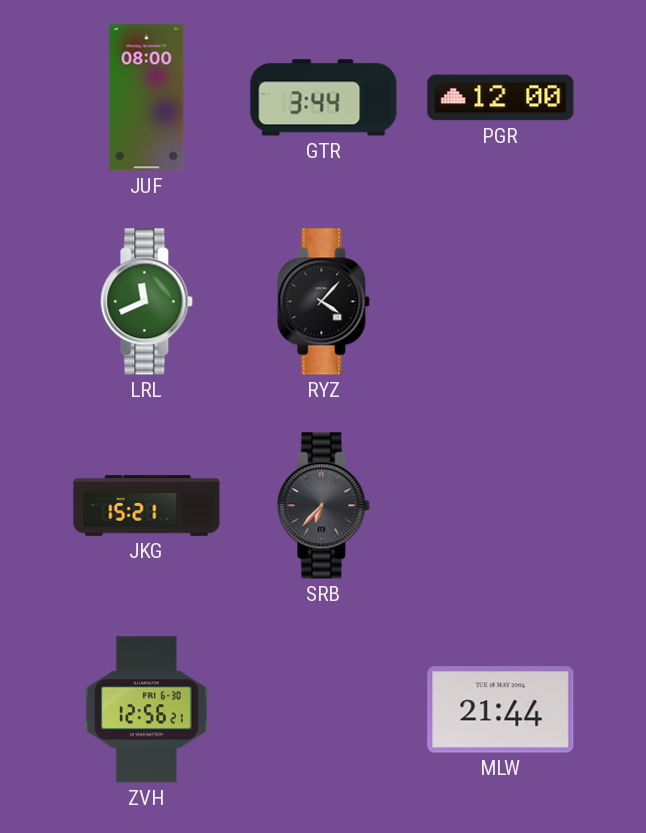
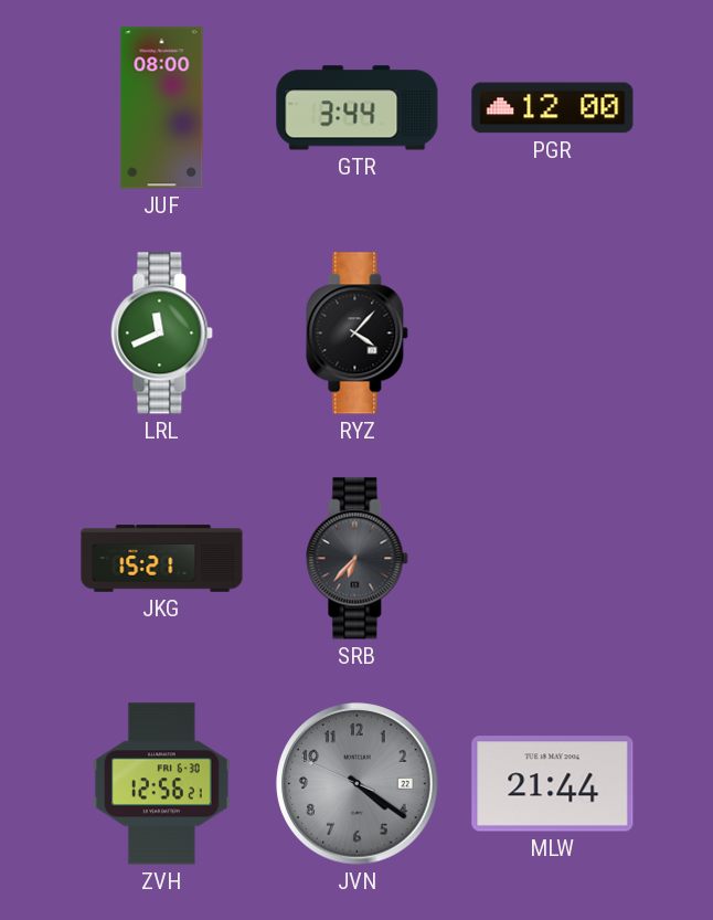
JVN: none -> 4:20
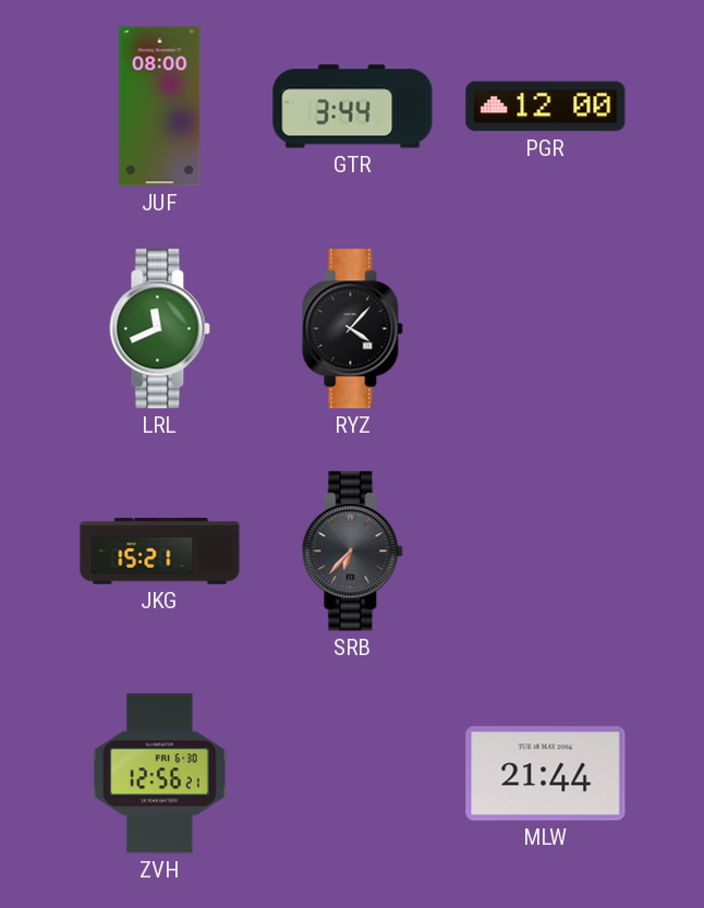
JVN: 4:20 -> none
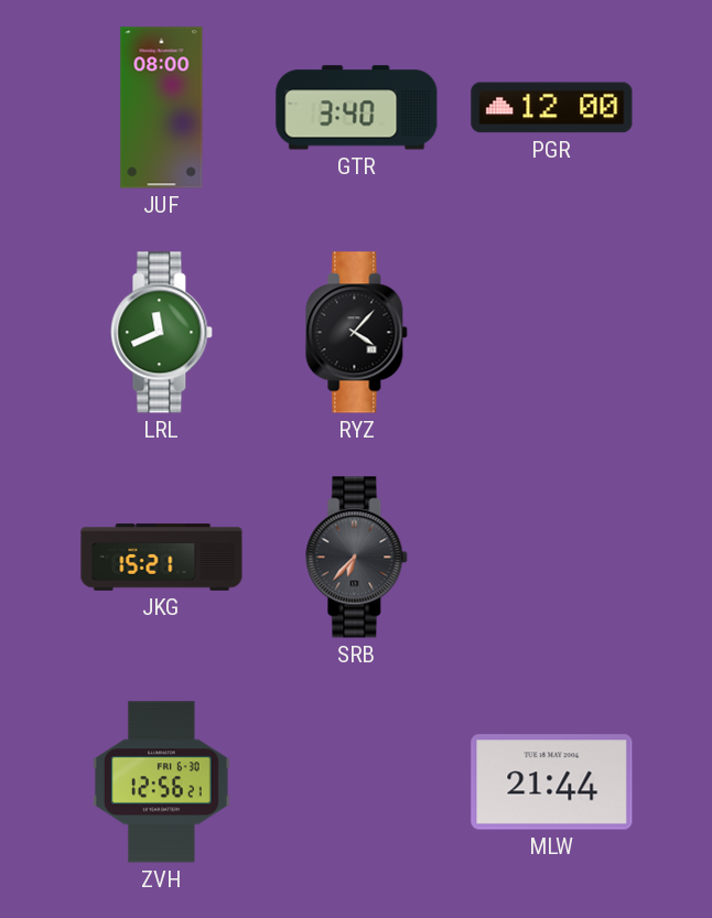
GTR: 3:44 -> 3:40
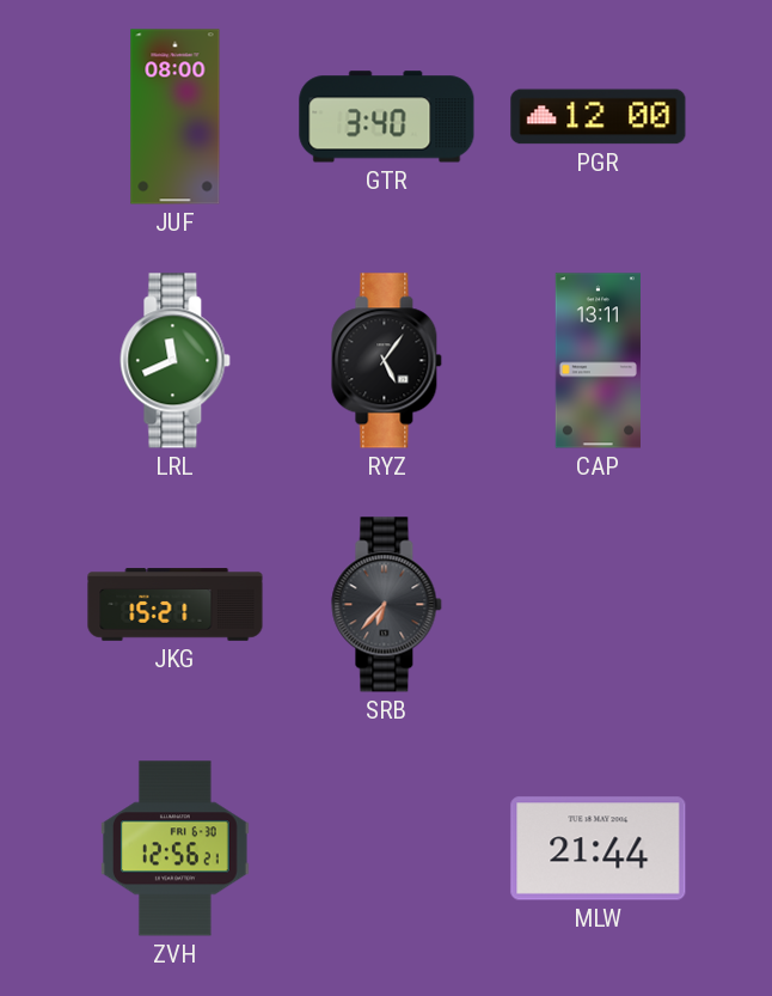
RYZ: 4:07 -> 5:06
CAP: none -> 13:11
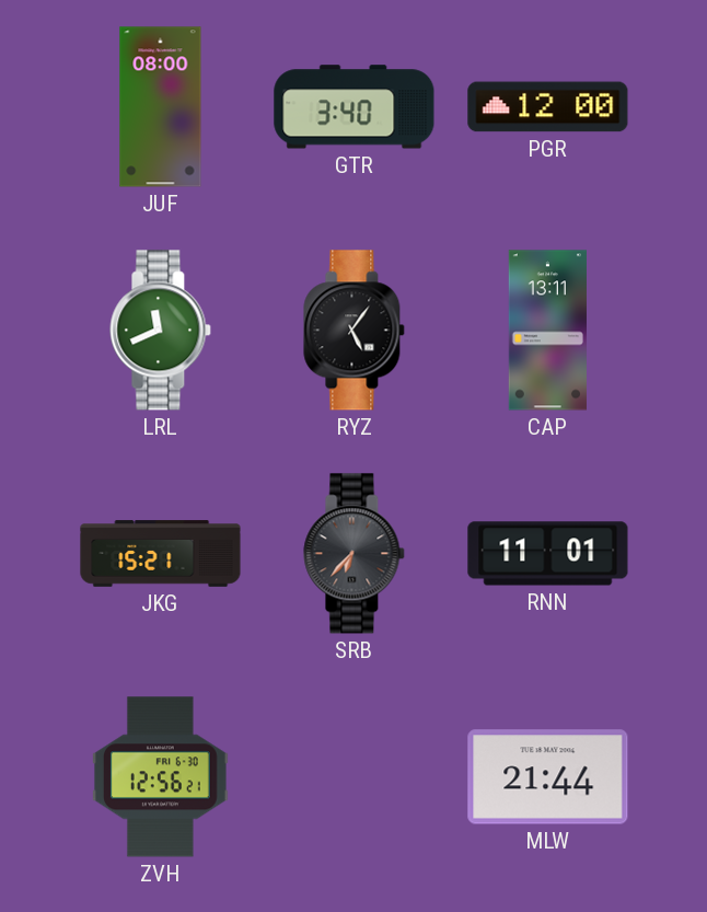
RNN: none -> 11:01
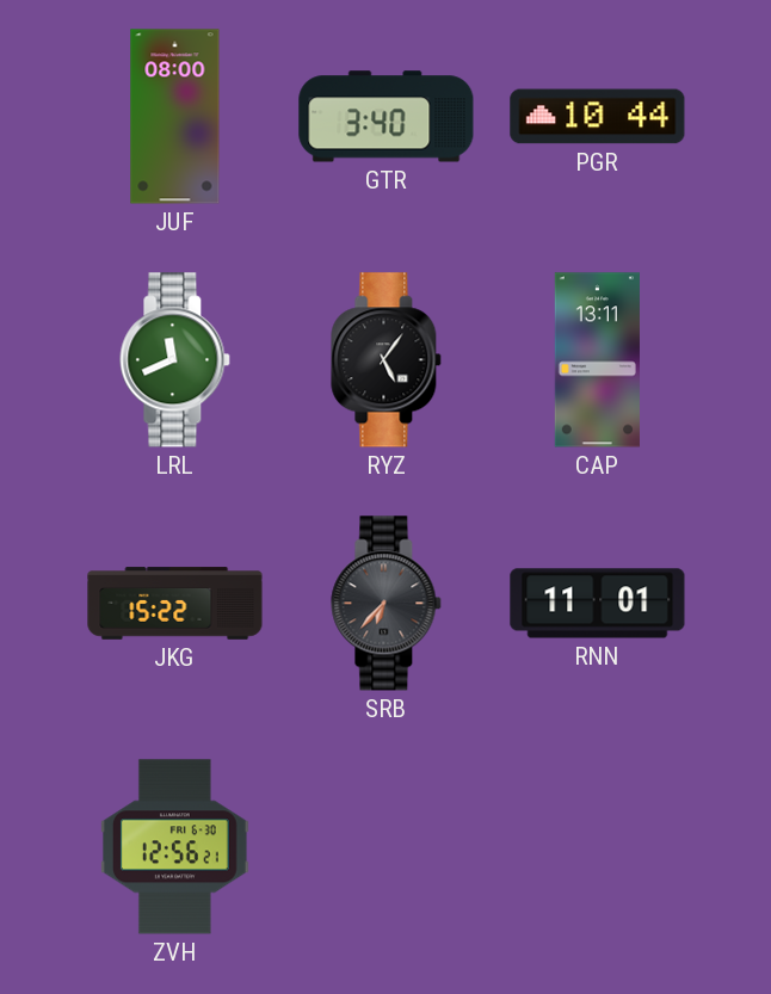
PGR: 12:00 -> 10:44
JKG: 15:21 -> 15:22
MLW: 21:44 -> none
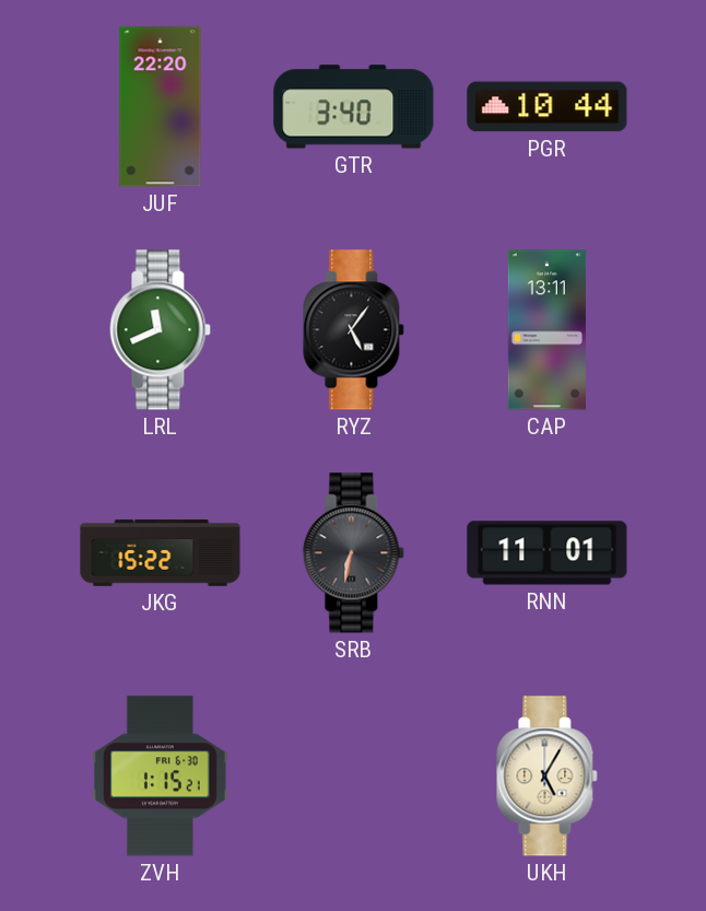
JUF: 08:00 -> 22:20
SRB: 6:37 -> 6:32
ZVH: 12:56 -> 1:15
UKH: none -> 5:05
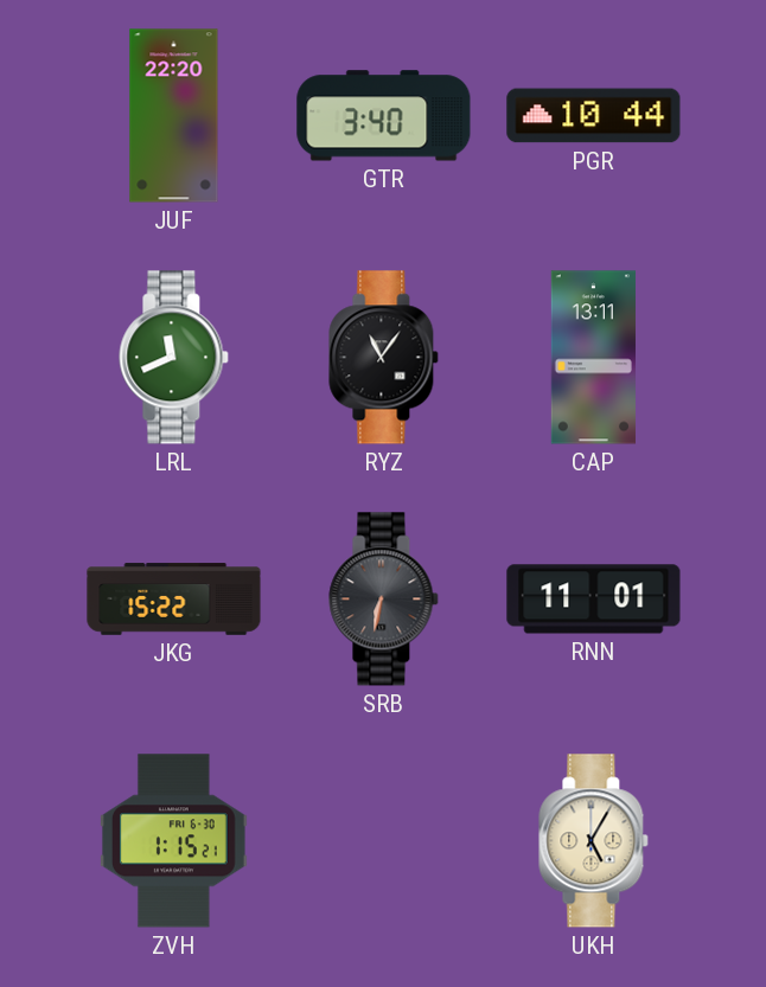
RYZ: 5:06 -> 11:06
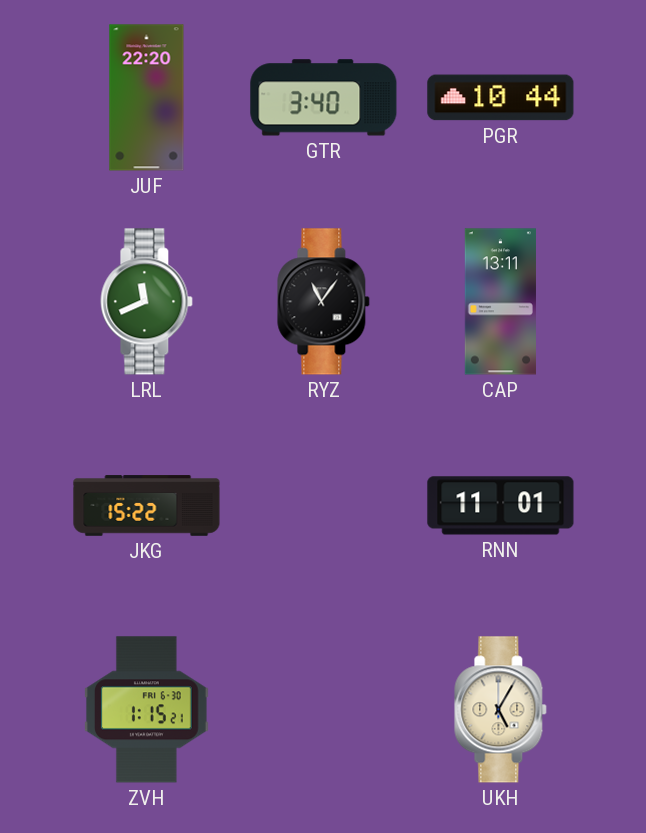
SRB: 6:32 -> none
